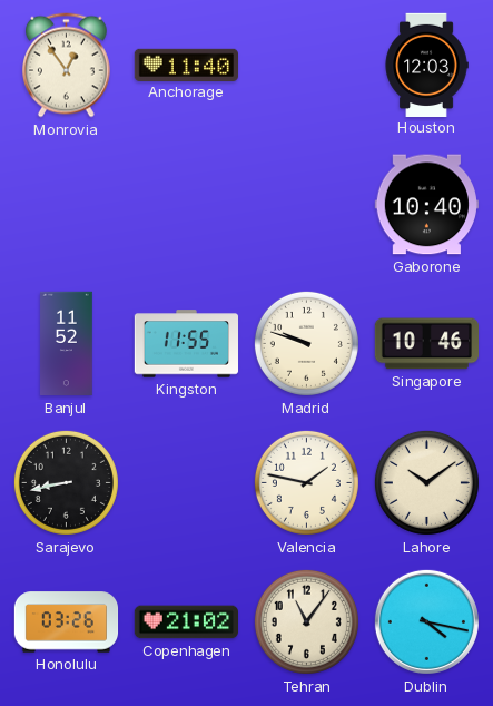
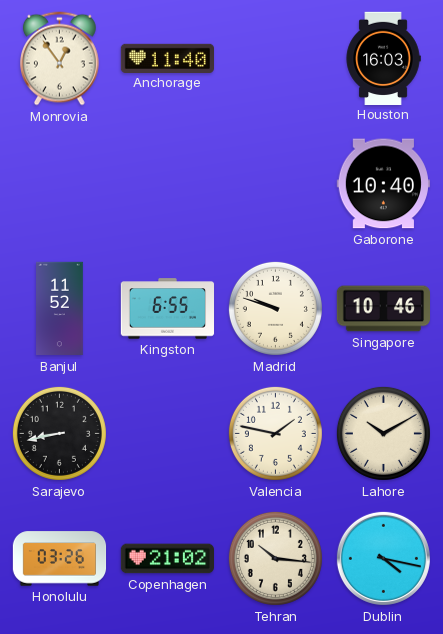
Houston: 12:03 -> 16:03
Kingston: 11:55 -> 6:55
Lahore: 10:09 -> 10:10
Tehran: 11:06 -> 10:16
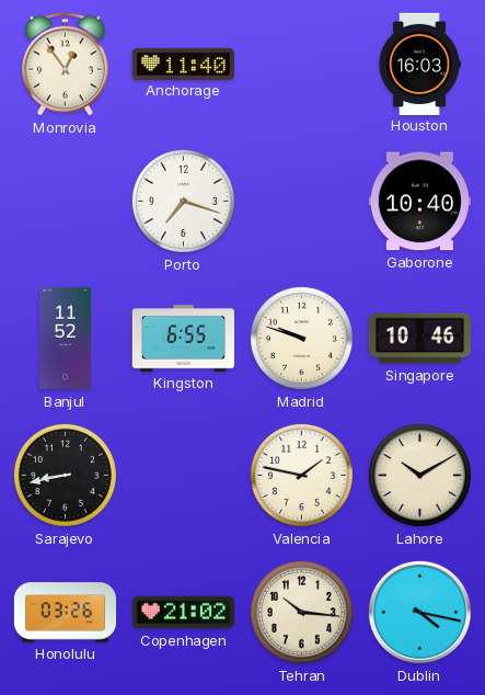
Porto: none -> 7:18
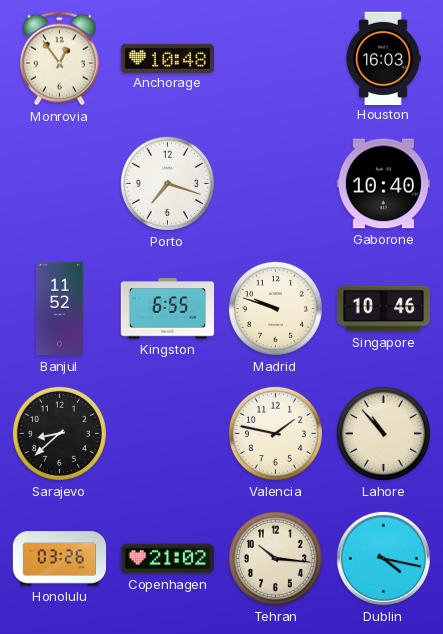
Anchorage: 11:40 -> 10:48
Sarajevo: 8:43 -> 8:38
Lahore: 10:10 -> 10:53
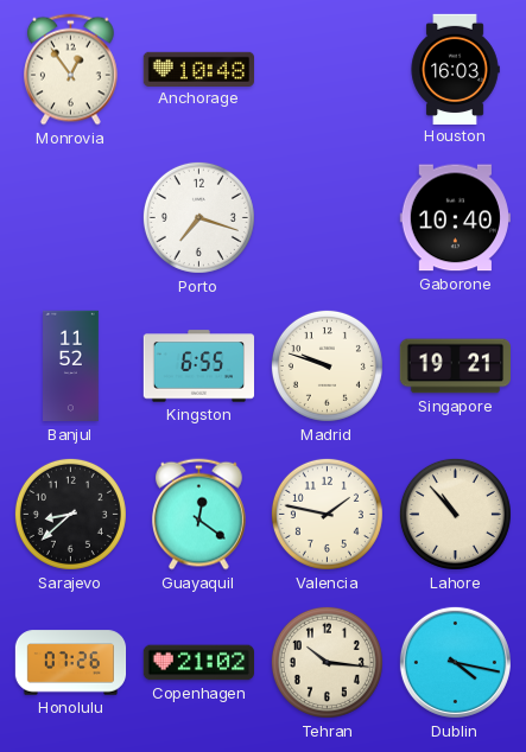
Singapore: 10:46 -> 19:21
Guayaquil: none -> 12:21
Honolulu: 03:26 -> 07:26
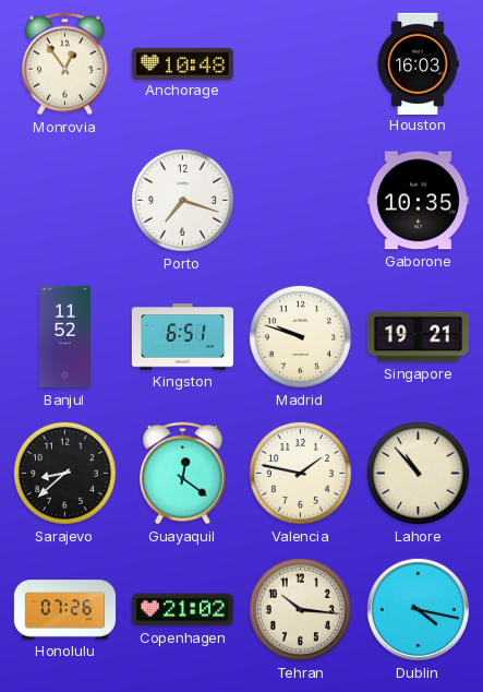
Gaborone: 10:40 -> 10:35
Kingston: 6:55 -> 6:51
